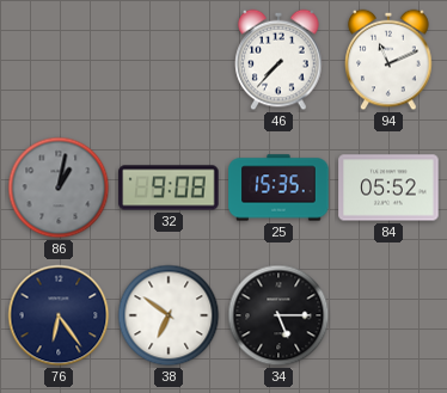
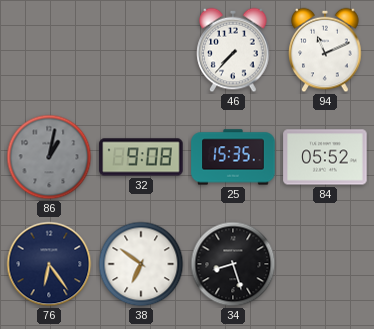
34: 5:15 -> 8:27
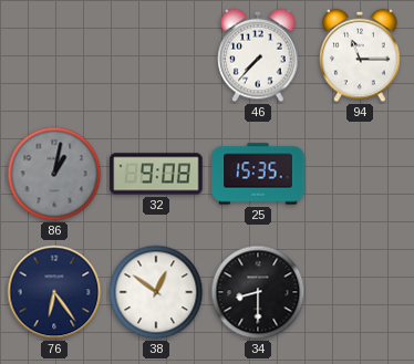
94: 11:11 -> 11:15
84: 05:52 -> none
38: 6:51 -> 12:51
34: 8:27 -> 8:30
